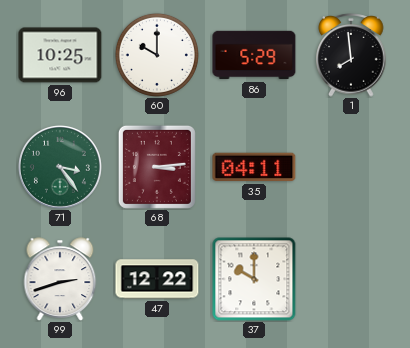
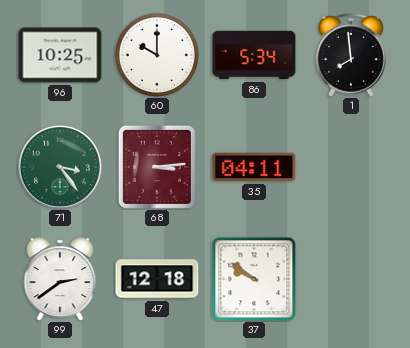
86: 5:29 -> 5:34
99: 2:42 -> 2:39
47: 12:22 -> 12:18
37: 10:00 -> 9:51
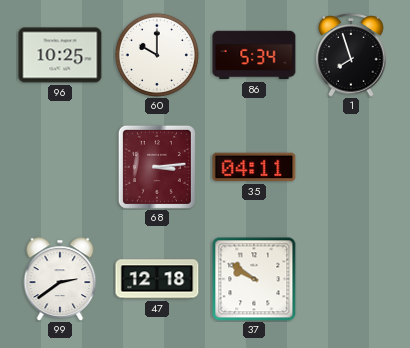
1: 7:59 -> 7:57
71: 3:24 -> none
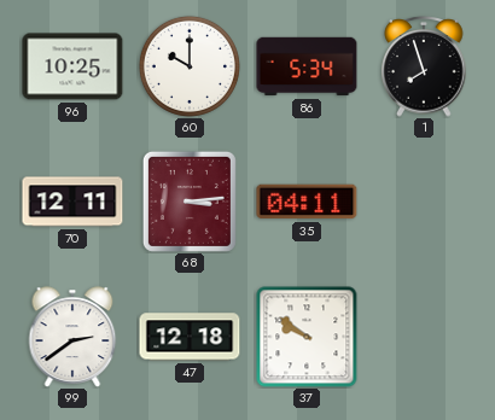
70: none -> 12:11
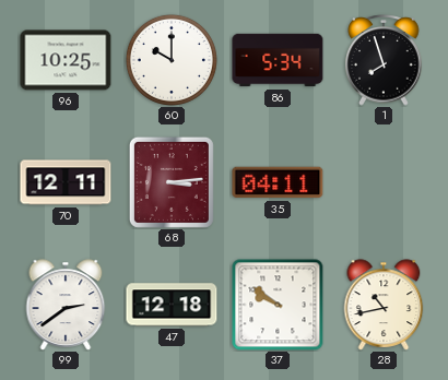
28: none -> 10:43
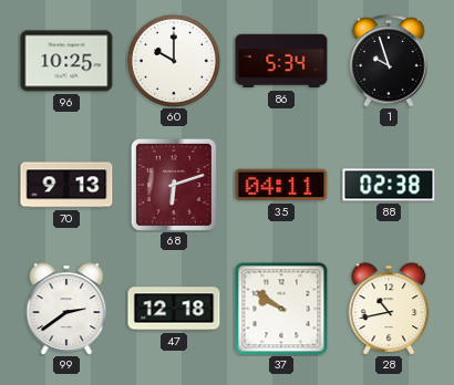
1: 7:57 -> 9:57
70: 12:11 -> 9:13
68: 3:14 -> 6:12
88: none -> 02:38
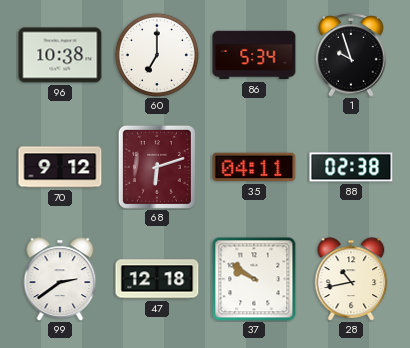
96: 10:25 -> 10:38
60: 10:00 -> 7:00
70: 9:13 -> 9:12
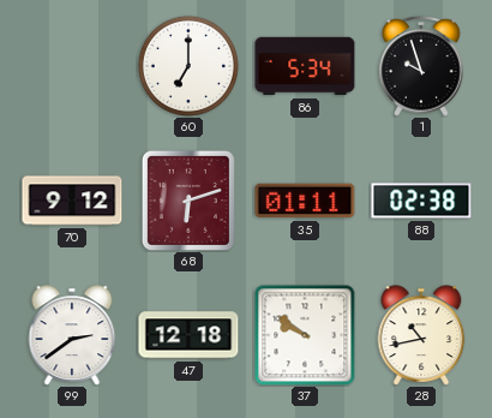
96: 10:38 -> none
35: 04:11 -> 01:11
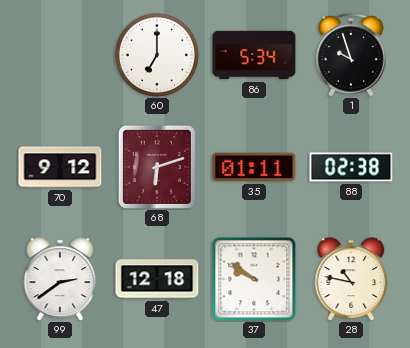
28: 10:43 -> 10:47
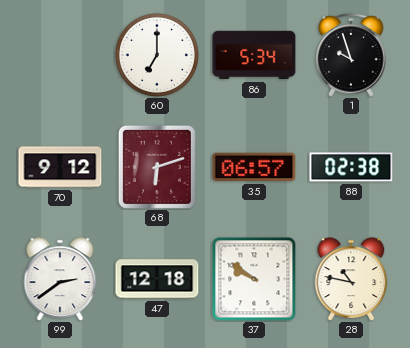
35: 01:11 -> 06:57
